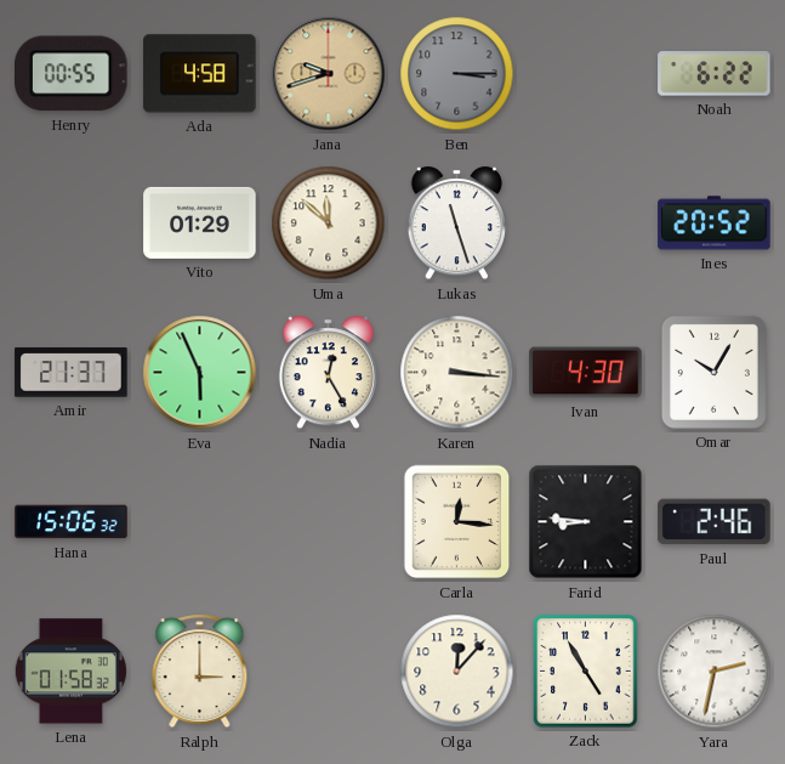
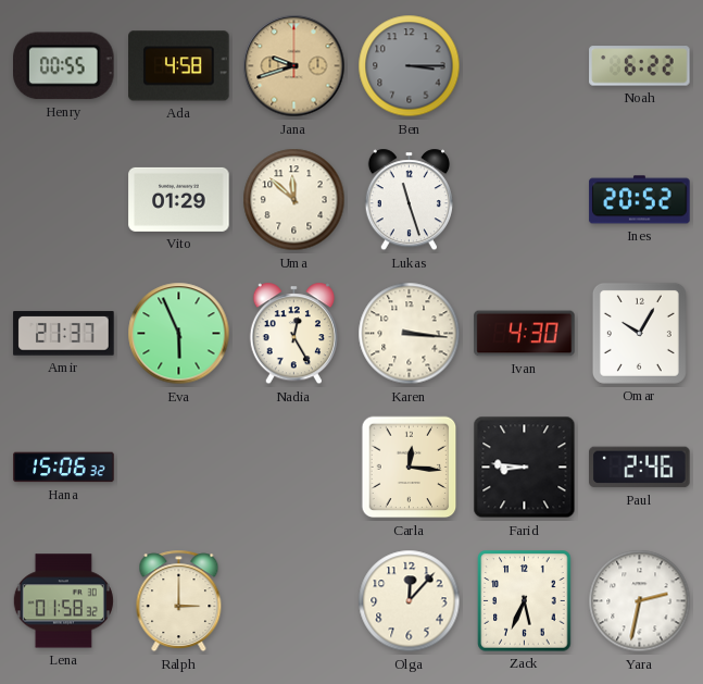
Zack: 4:55 -> 5:34
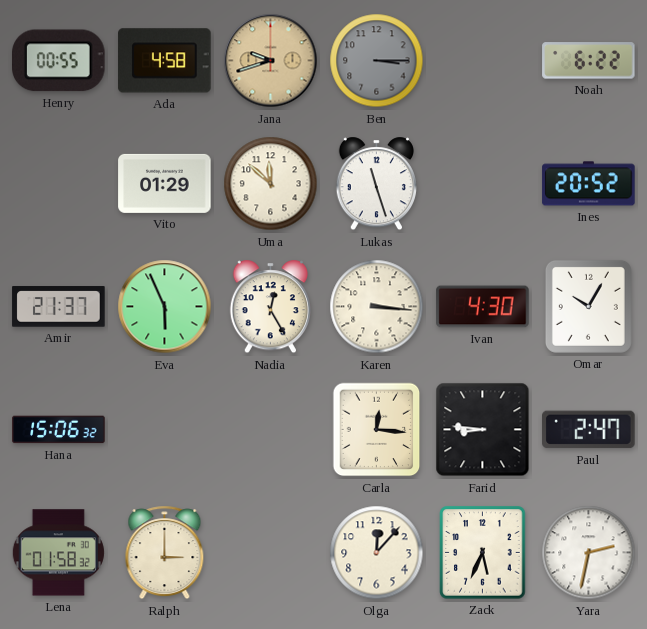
Paul: 2:46 -> 2:47
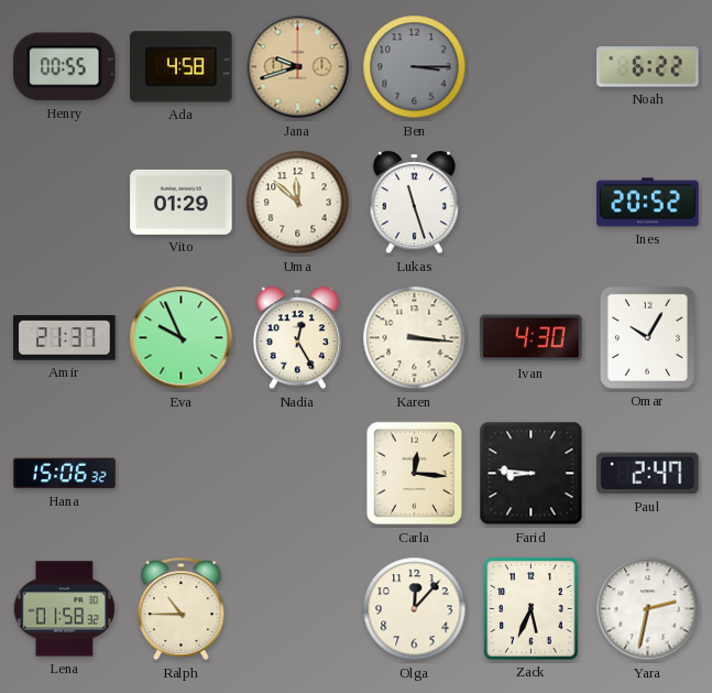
Eva: 5:56 -> 9:56
Ralph: 3:00 -> 10:45
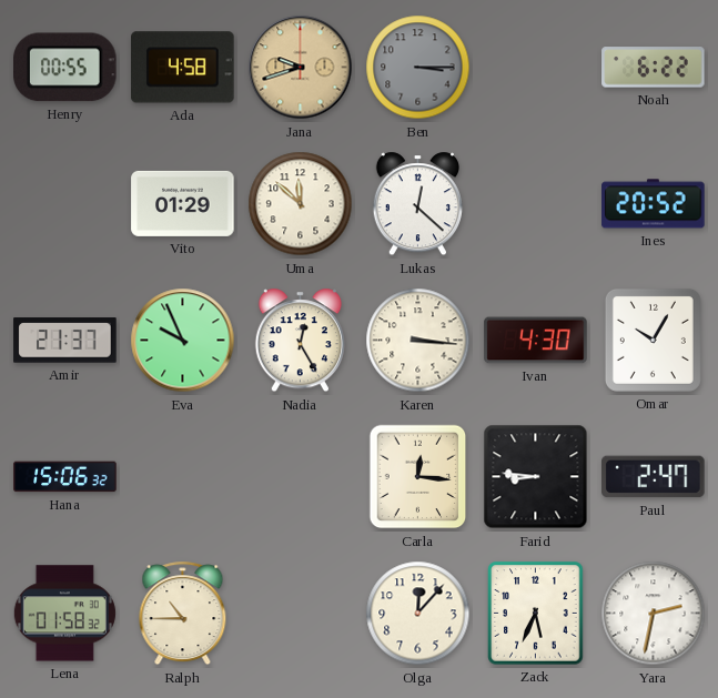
Lukas: 11:27 -> 12:22
